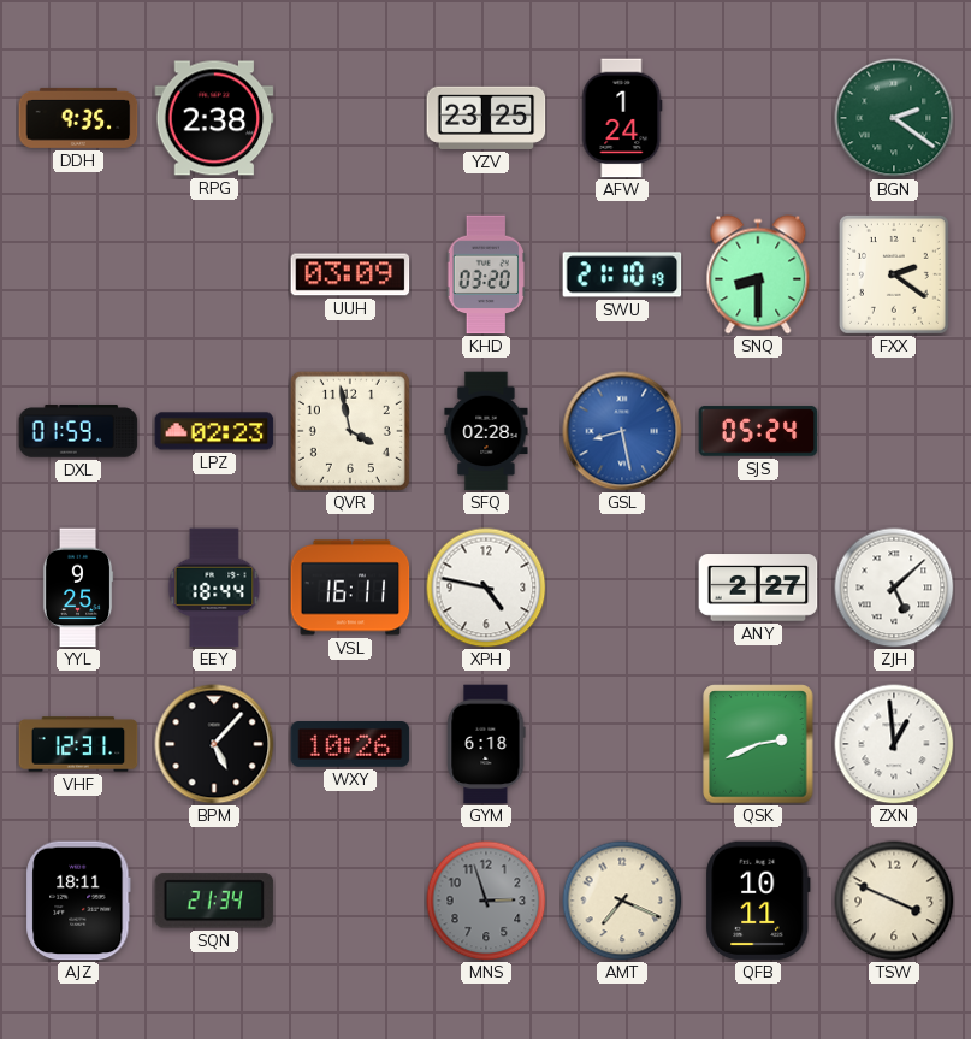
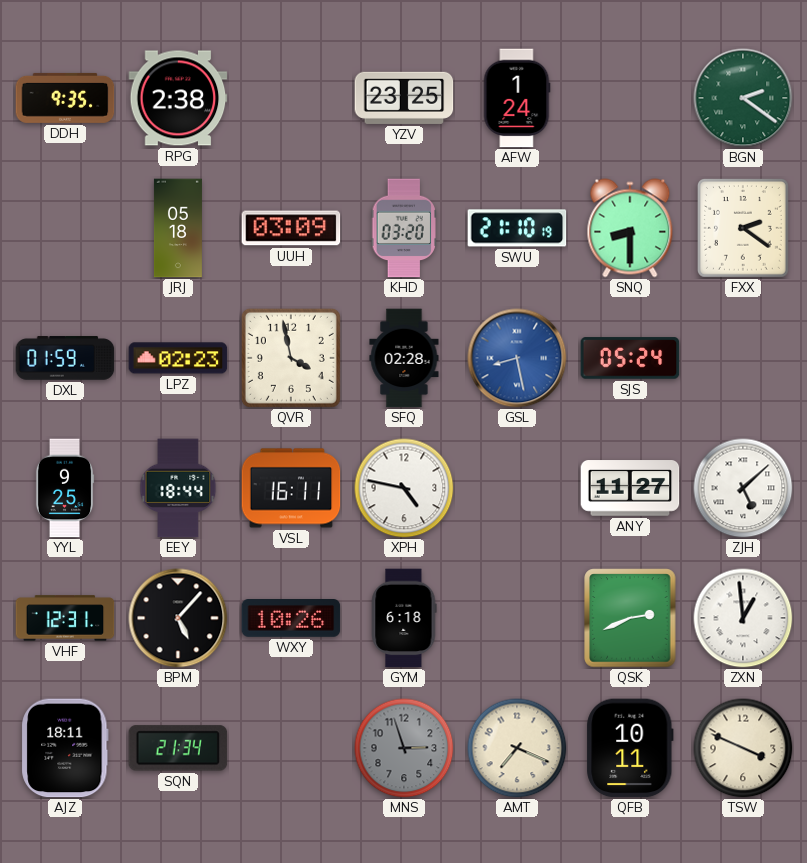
JRJ: none -> 05:18
ANY: 2:27 -> 11:27
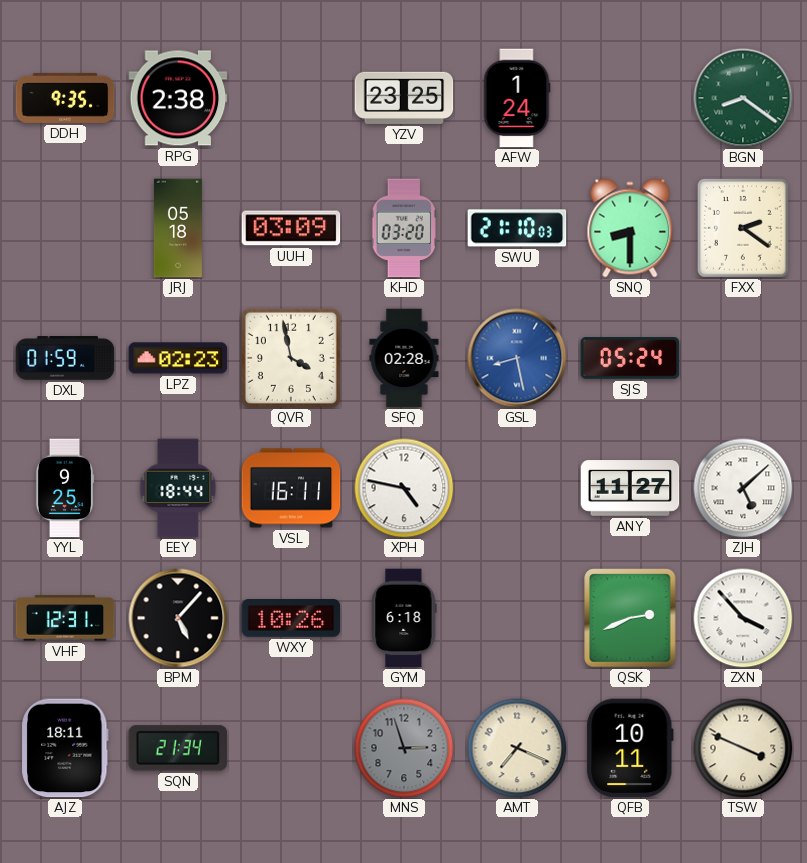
BGN: 2:21 -> 8:21
SWU: 21:10:19 -> 21:10:03
ZXN: 12:59 -> 3:53
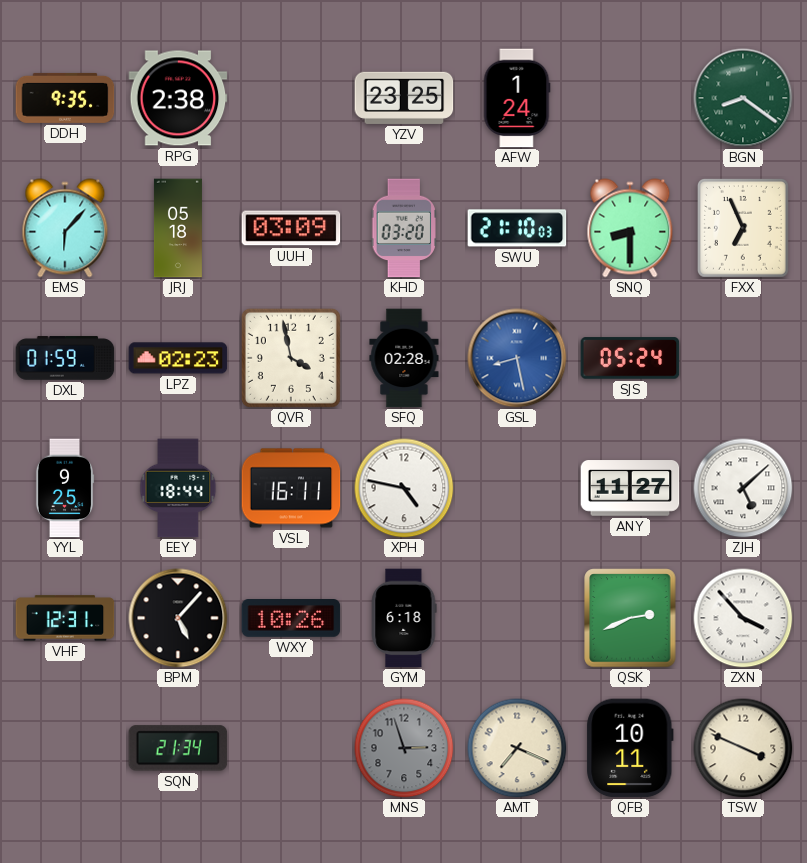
EMS: none -> 6:07
FXX: 2:21 -> 6:56
AJZ: 18:11 -> none
